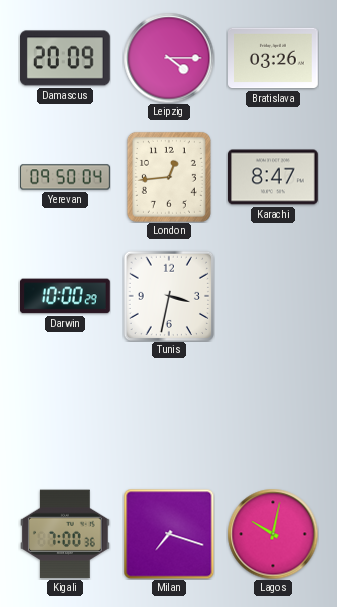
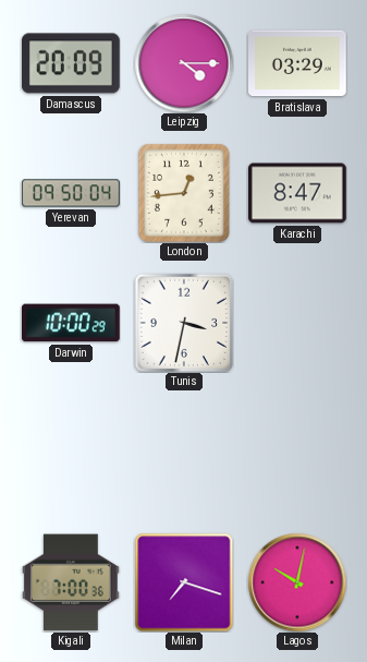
Bratislava: 03:26 -> 03:29
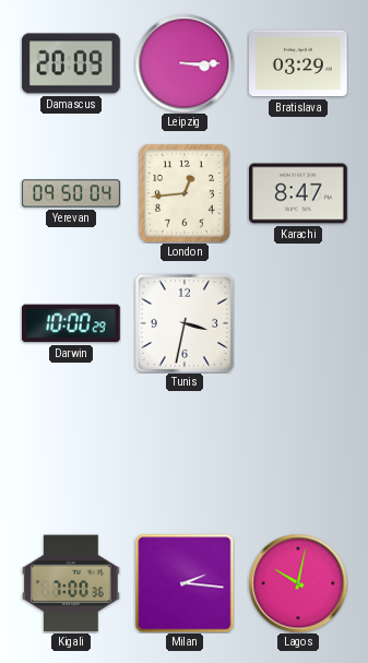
Leipzig: 4:15 -> 3:15
Milan: 7:18 -> 2:16
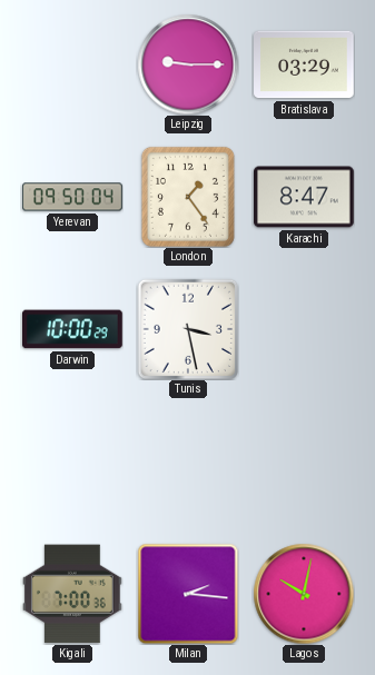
Damascus: 20:09 -> none
Leipzig: 3:15 -> 9:15
London: 12:44 -> 1:24
Tunis: 3:32 -> 3:28
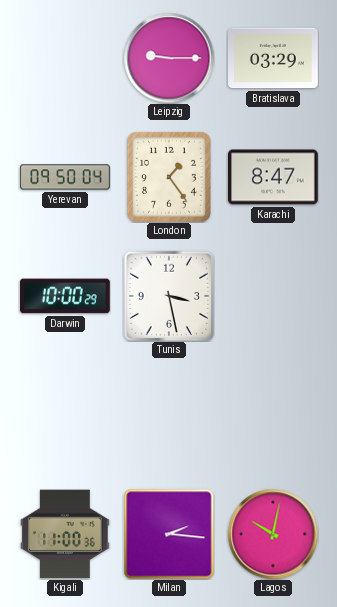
Kigali: 7:00 -> 11:00
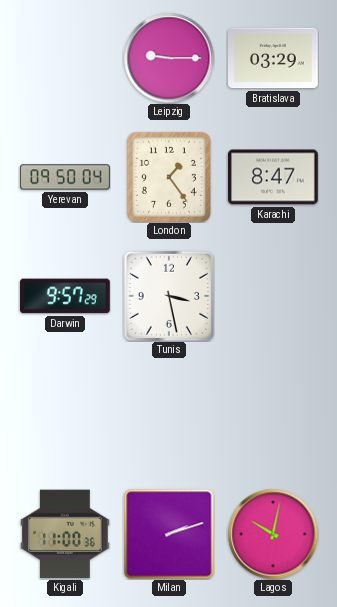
Darwin: 10:00 -> 9:57
Milan: 2:16 -> 2:12
